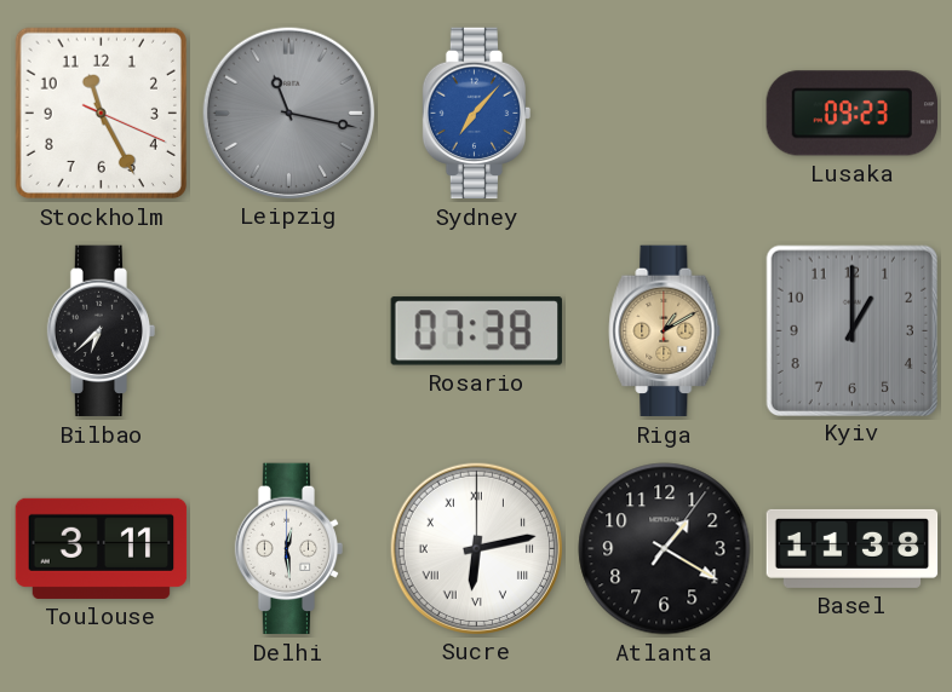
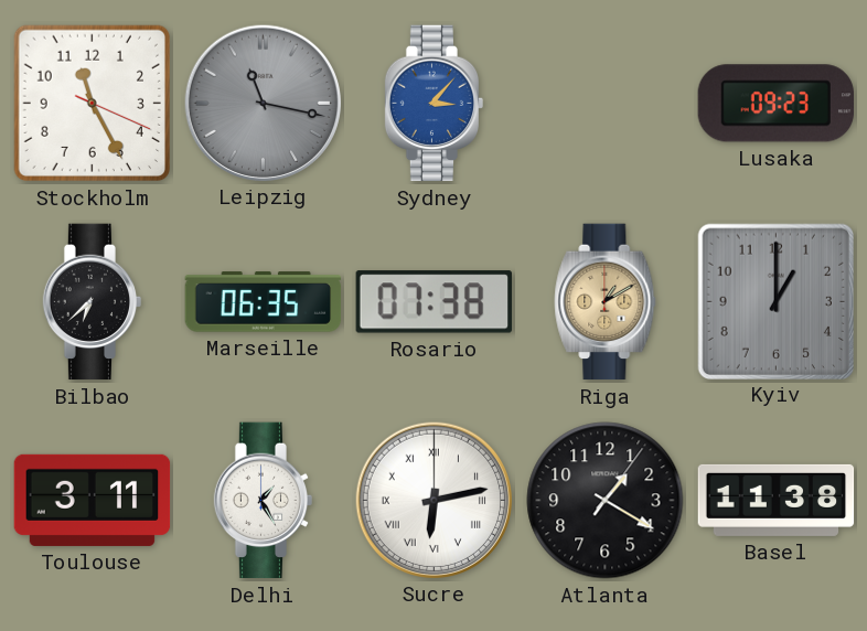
Sydney: 7:07 -> 3:07
Marseille: none -> 06:35
Delhi: 12:29 -> 1:25
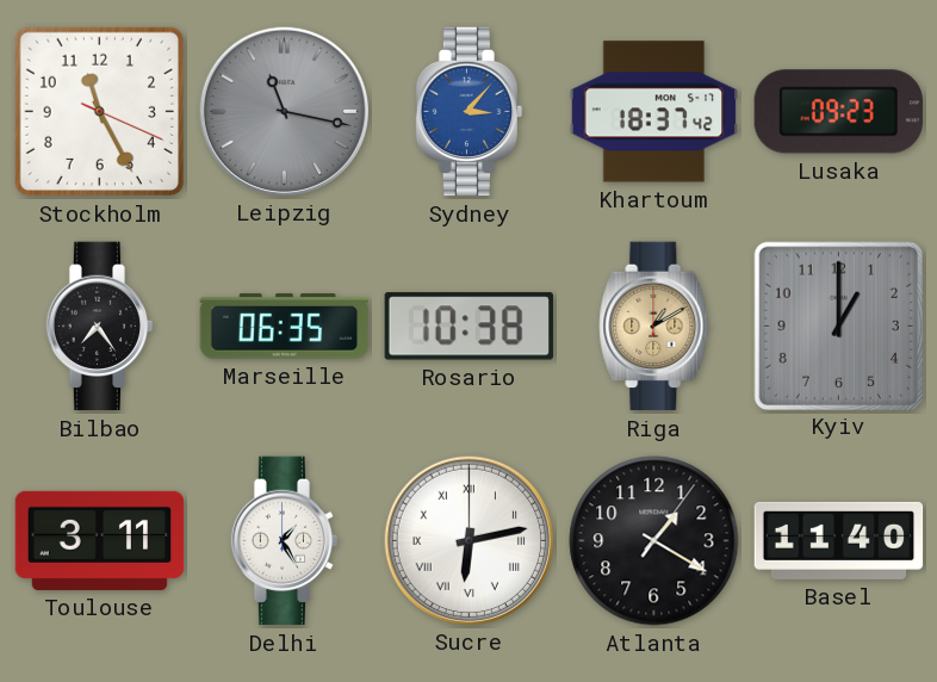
Khartoum: none -> 18:37
Bilbao: 6:38 -> 7:24
Rosario: 07:38 -> 10:38
Basel: 11:38 -> 11:40
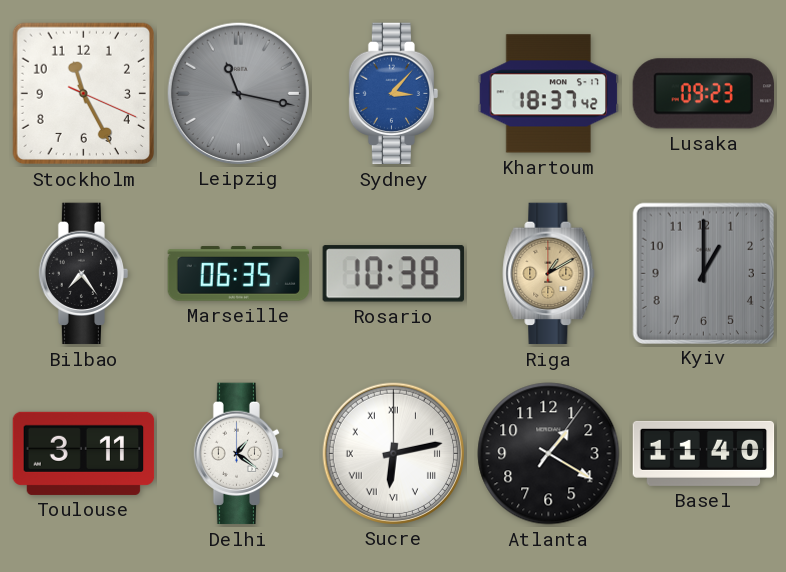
Delhi: 1:25 -> 1:21
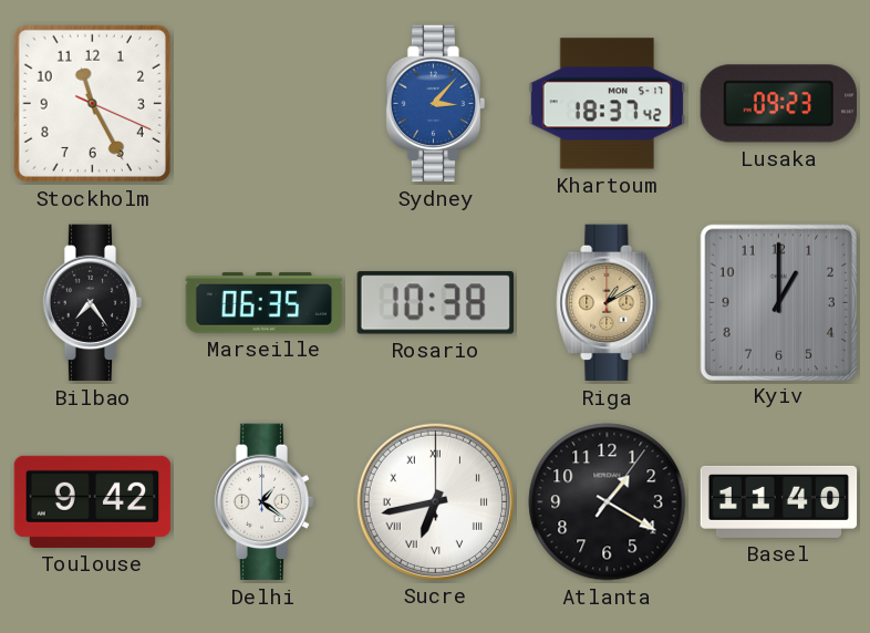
Leipzig: 11:17 -> none
Toulouse: 3:11 -> 9:42
Sucre: 6:13 -> 6:43
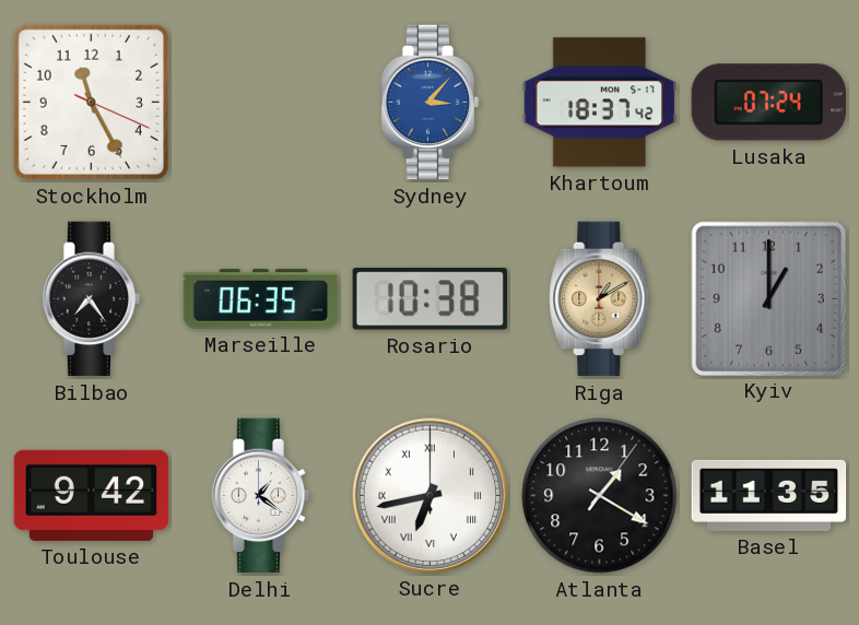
Lusaka: 09:23 -> 07:24
Basel: 11:40 -> 11:35
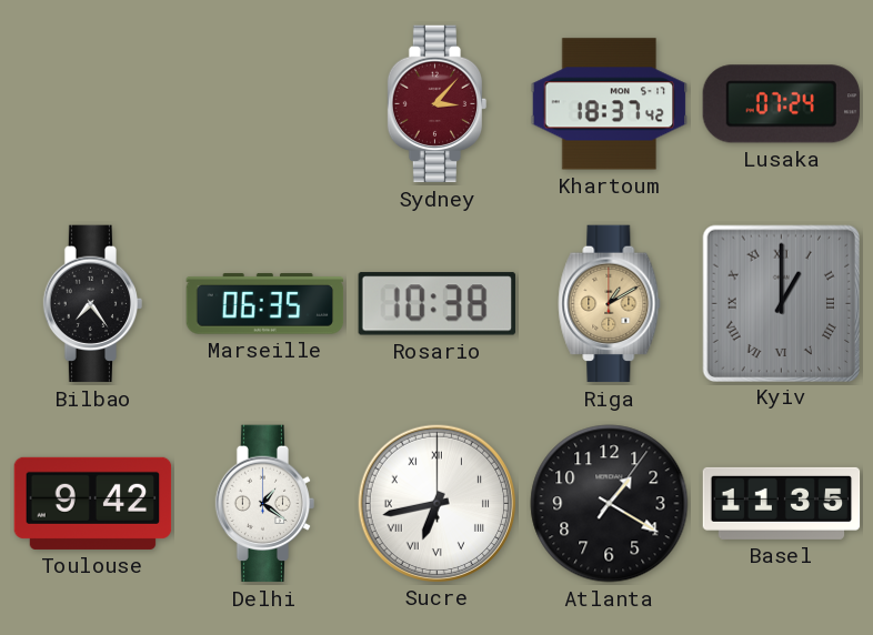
Stockholm: 11:25 -> none
Sydney dial: blue -> burgundy
Kyiv numerals: Arabic -> Roman
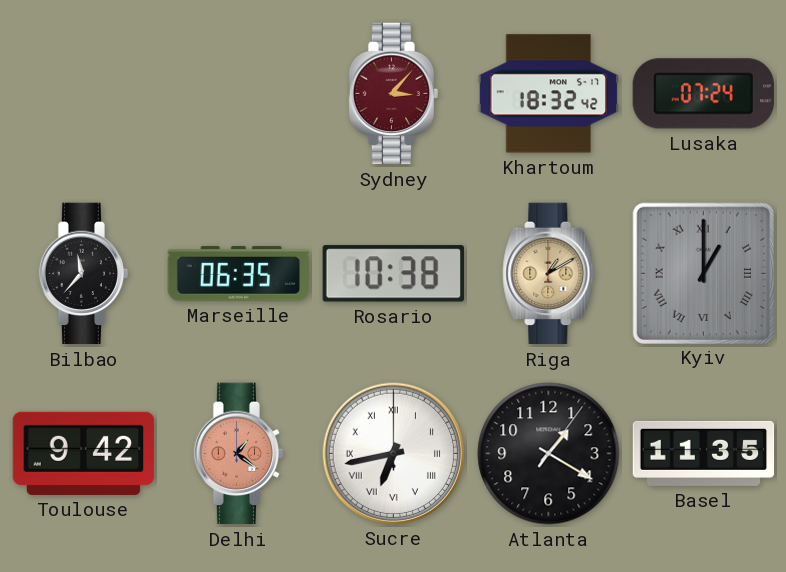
Khartoum: 18:37 -> 18:32
Bilbao: 7:24 -> 11:37
Delhi dial: white -> salmon
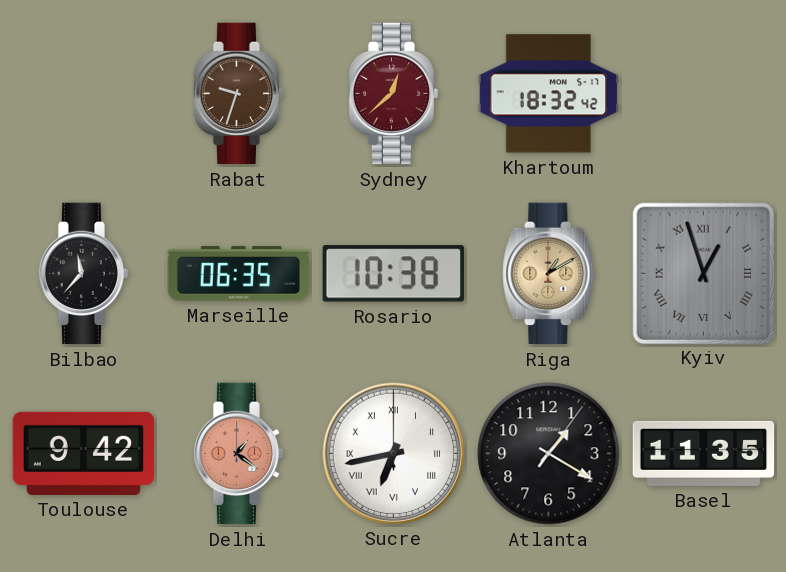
Rabat: none -> 9:33
Sydney: 3:07 -> 12:38
Lusaka: 07:24 -> none
Kyiv: 1:00 -> 12:57
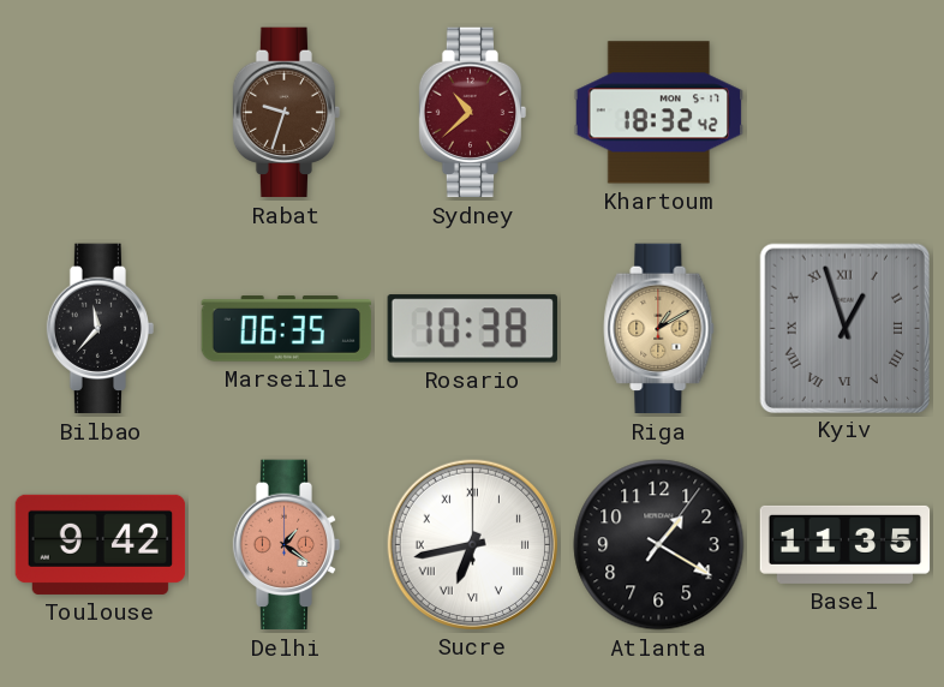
Sydney: 12:38 -> 10:38
